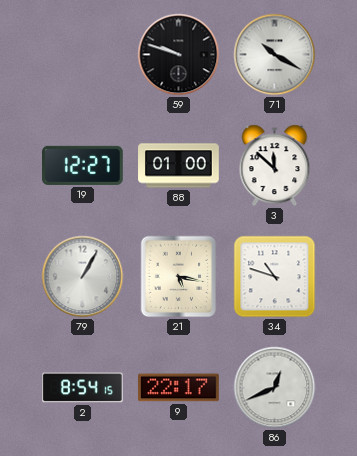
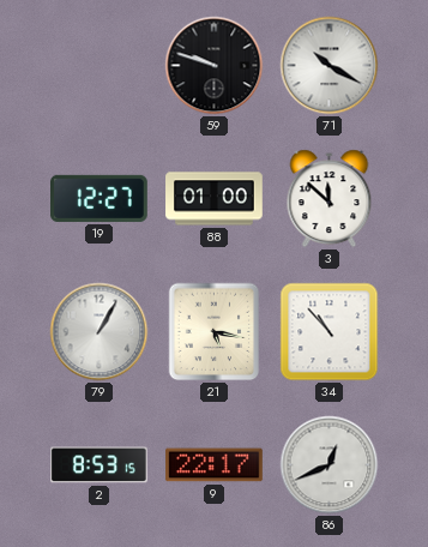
34: 10:48 -> 10:53
2: 8:54 -> 8:53
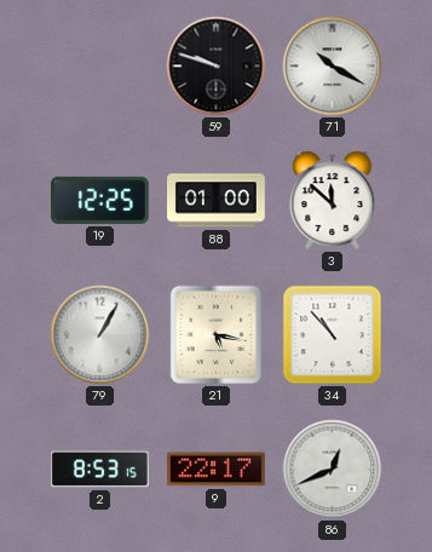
19: 12:27 -> 12:25
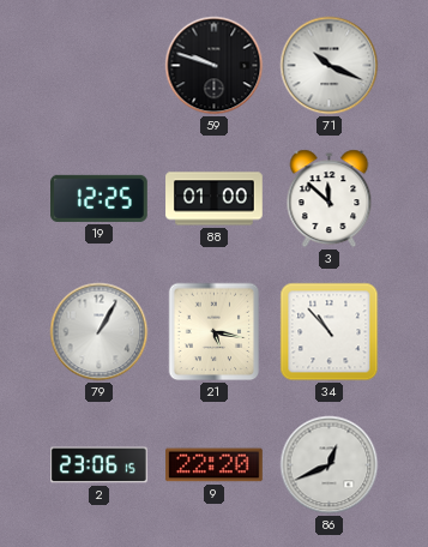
71: 10:20 -> 10:19
2: 8:53 -> 23:06
9: 22:17 -> 22:20
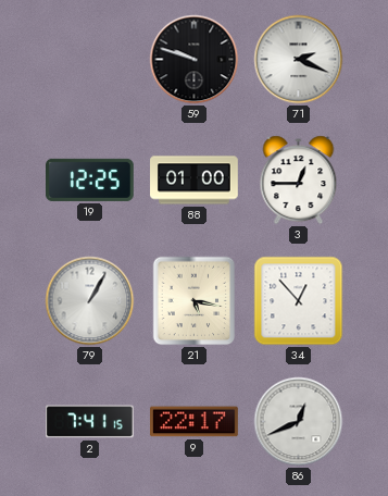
71: 10:19 -> 2:19
3: 11:52 -> 12:45
34: 10:53 -> 12:53
2: 23:06 -> 7:41
9: 22:20 -> 22:17
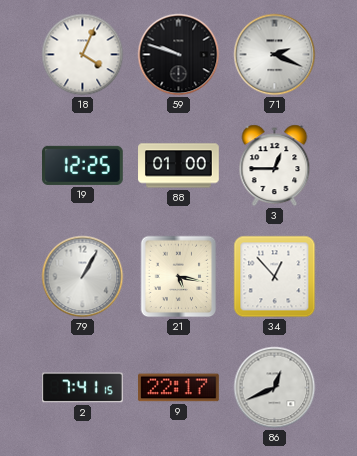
18: none -> 4:04
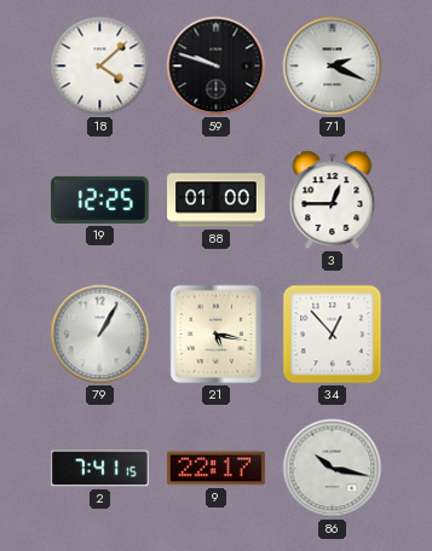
18: 4:04 -> 4:08
86: 12:41 -> 10:17
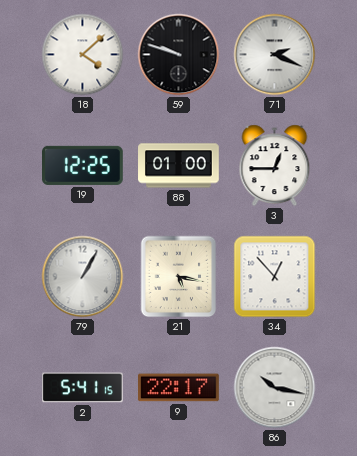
2: 7:41 -> 5:41
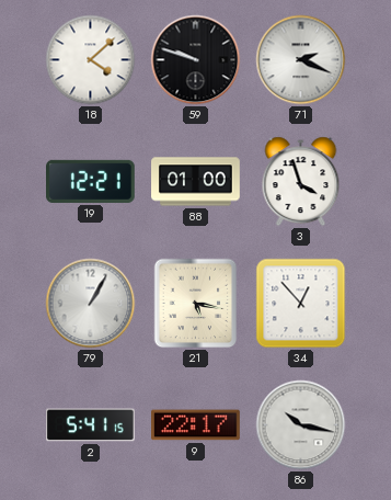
19: 12:25 -> 12:21
3: 12:45 -> 3:57
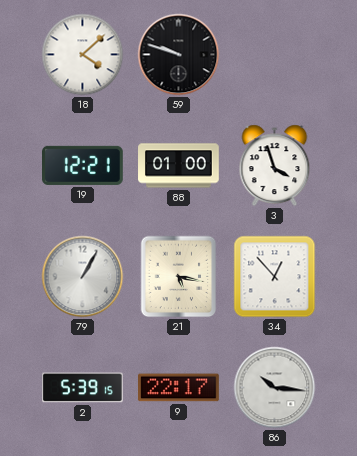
71: 2:19 -> none
2: 5:41 -> 5:39
86: 10:17 -> 10:16
